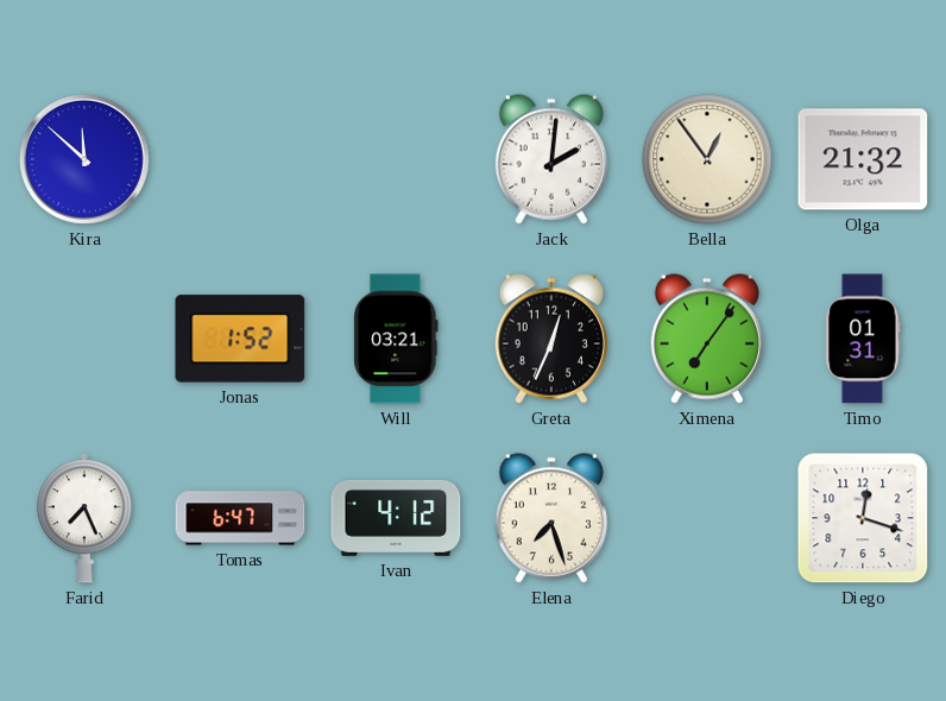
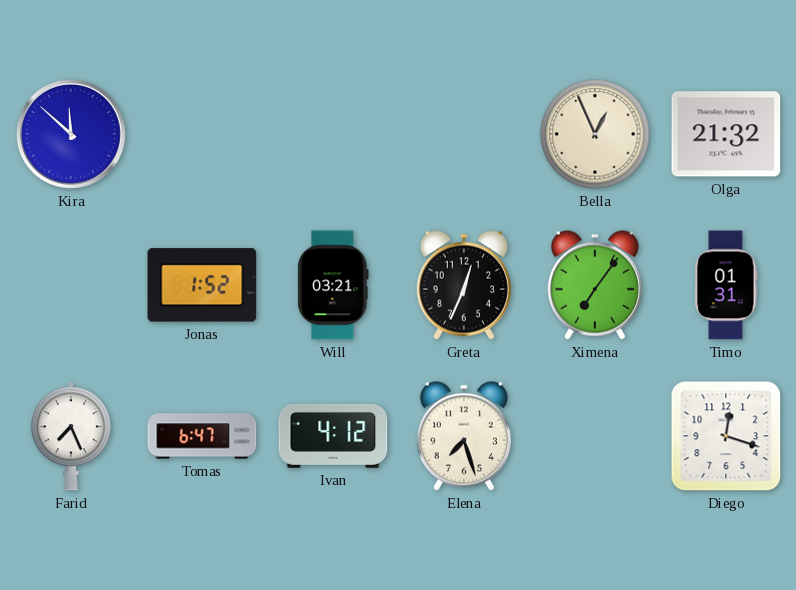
Jack: 2:01 -> none
Bella: 12:54 -> 12:56
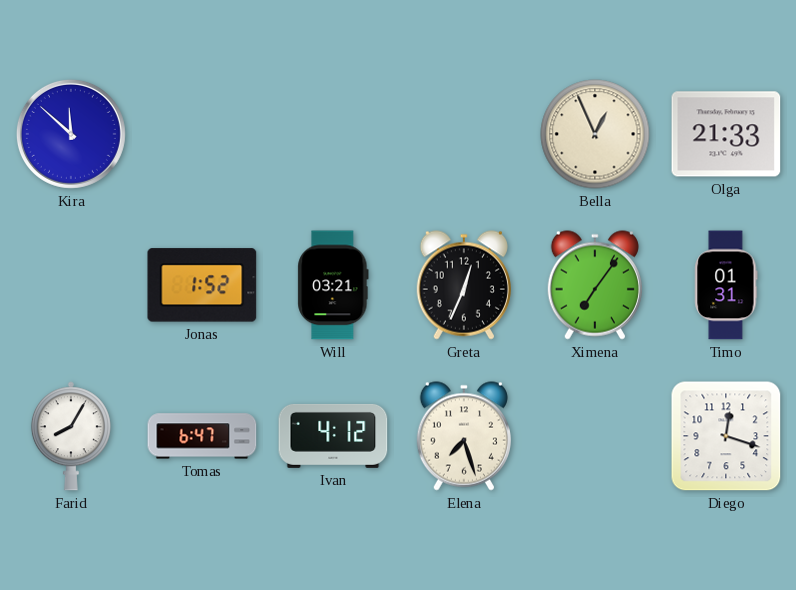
Olga: 21:32 -> 21:33
Farid: 7:26 -> 8:05
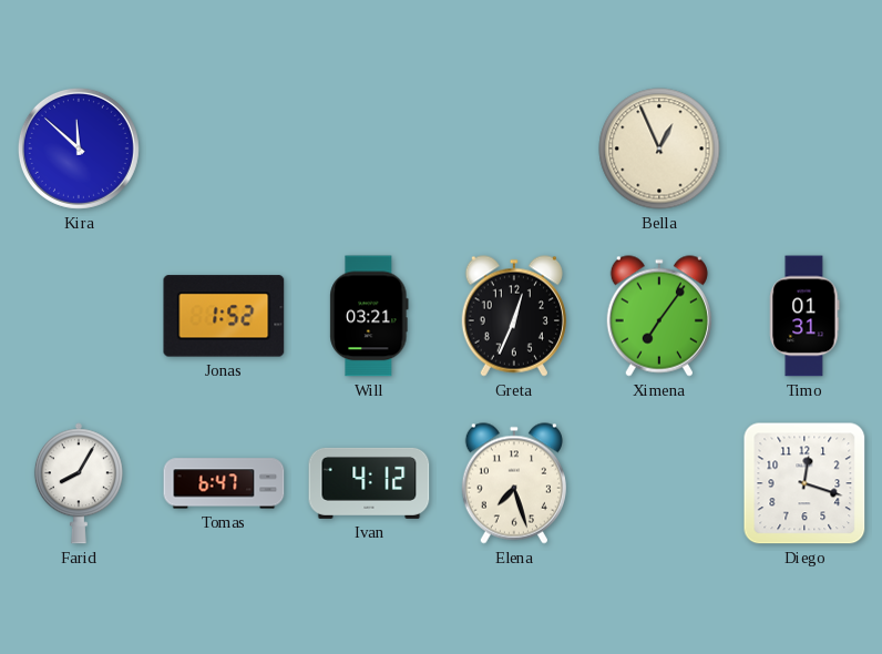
Olga: 21:33 -> none
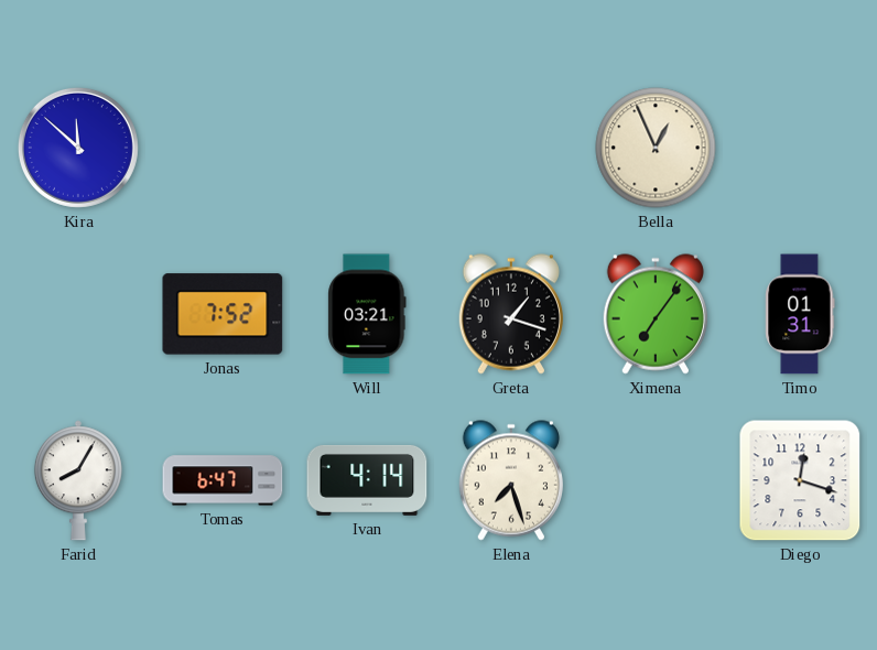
Jonas: 1:52 -> 7:52
Greta: 12:34 -> 1:18
Ivan: 4:12 -> 4:14
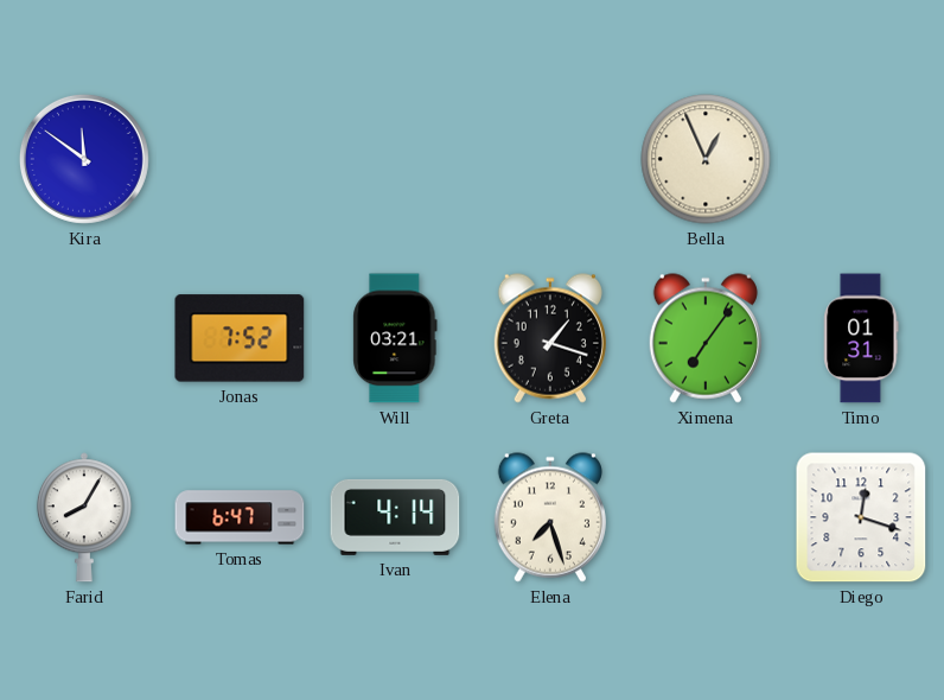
Kira: 11:52 -> 11:51
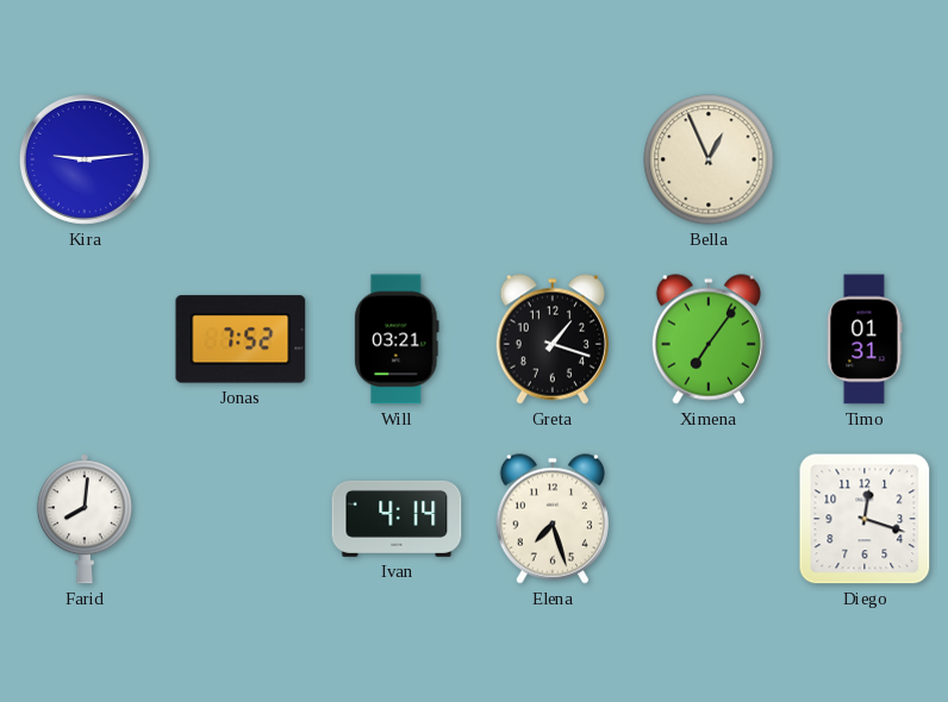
Kira: 11:51 -> 9:14
Farid: 8:05 -> 8:01
Tomas: 6:47 -> none
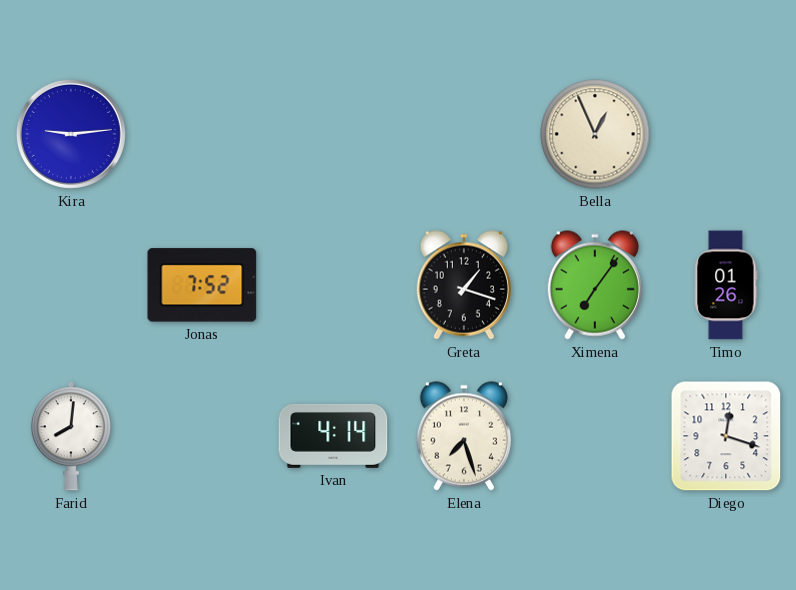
Will: 03:21 -> none
Timo: 01:31 -> 01:26
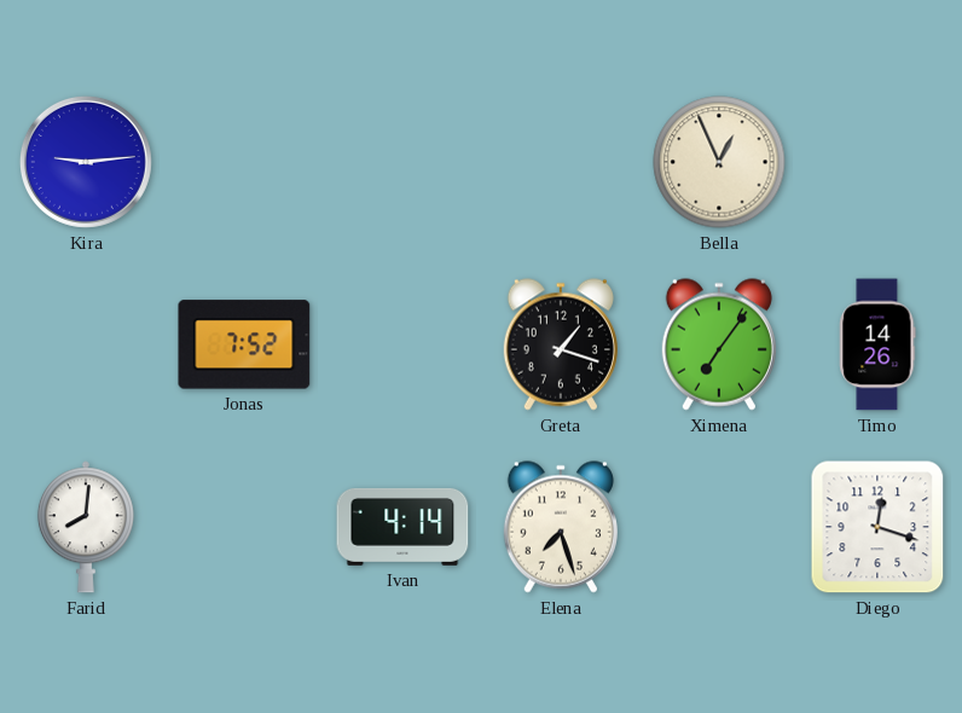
Timo: 01:26 -> 14:26
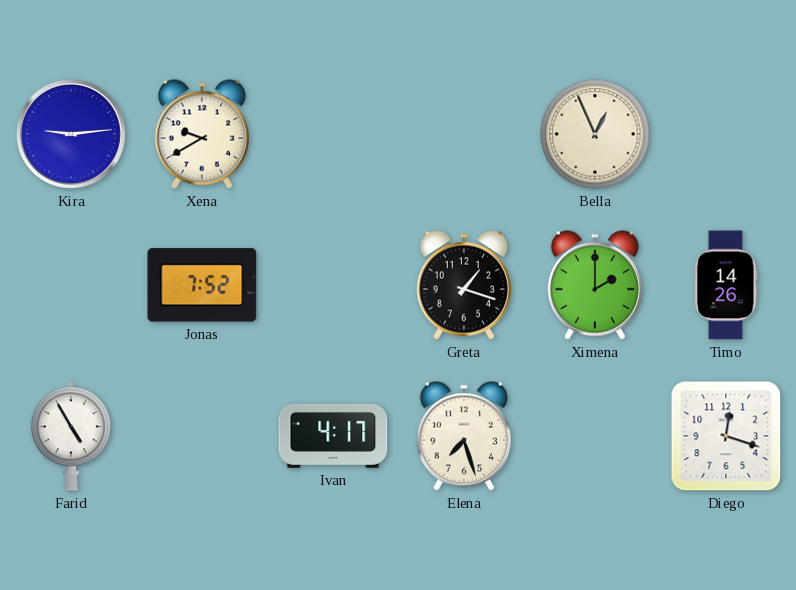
Xena: none -> 9:40
Ximena: 7:06 -> 2:00
Farid: 8:01 -> 4:55
Ivan: 4:14 -> 4:17
